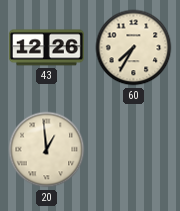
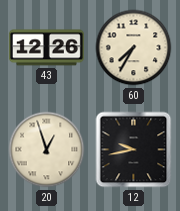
20: 12:59 -> 12:57
12: none -> 9:43
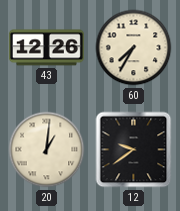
20: 12:57 -> 1:01
12: 9:43 -> 9:39
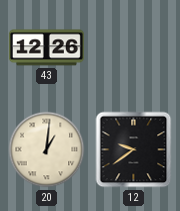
60: 7:35 -> none
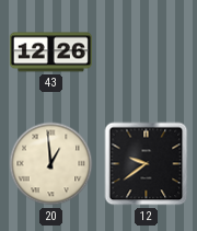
20: 1:01 -> 12:59
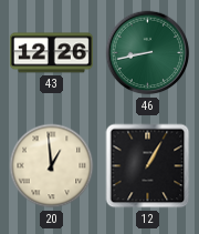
46: none -> 8:43
12: 9:39 -> 1:05
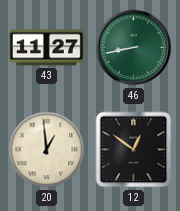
43: 12:26 -> 11:27
12: 1:05 -> 12:51
